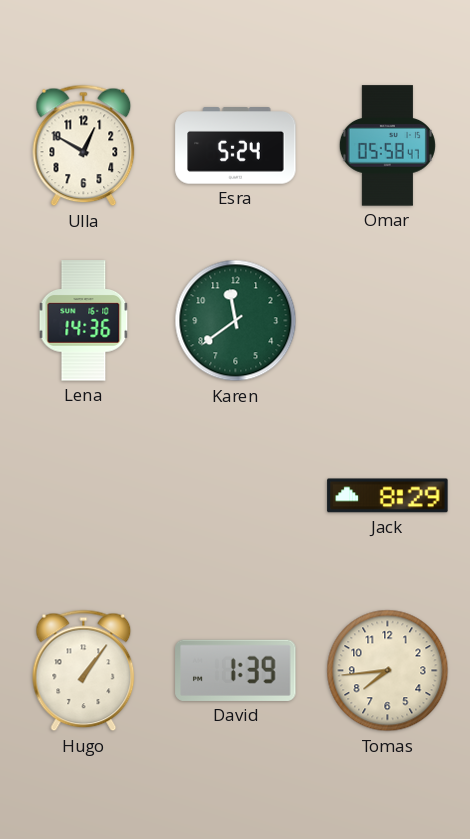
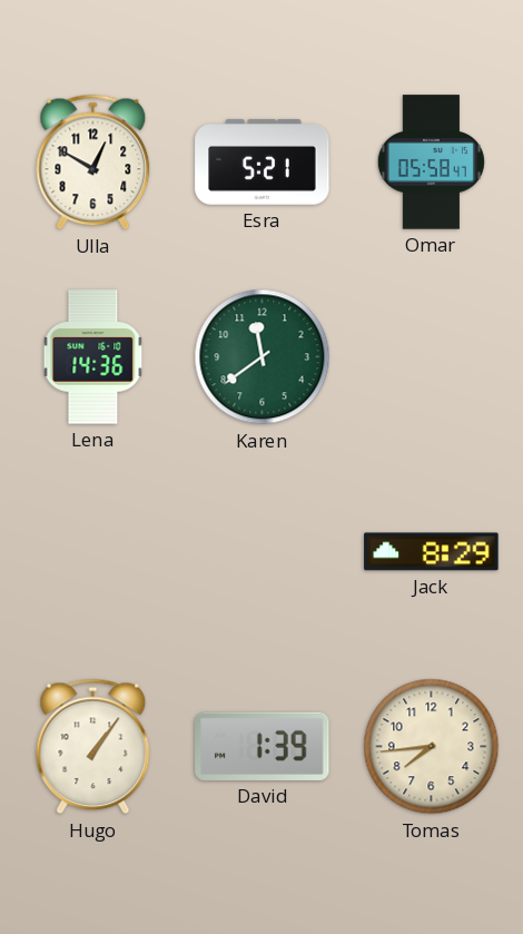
Esra: 5:24 -> 5:21
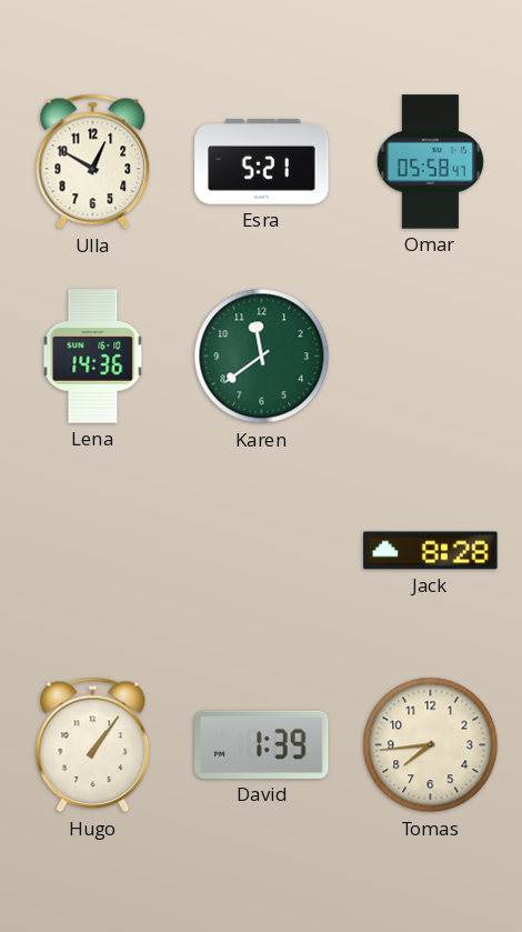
Jack: 8:29 -> 8:28
